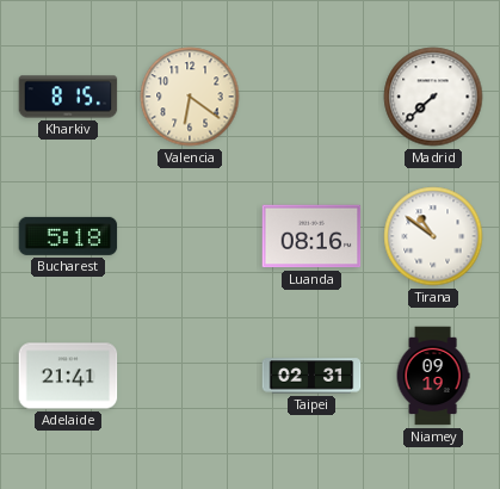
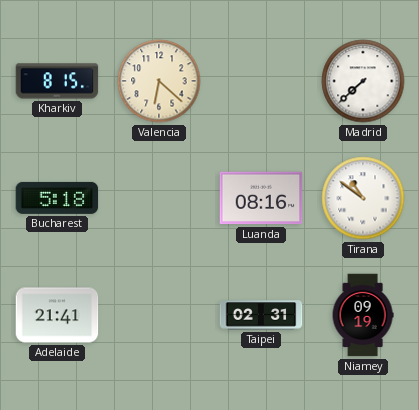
Valencia: 6:21 -> 6:22
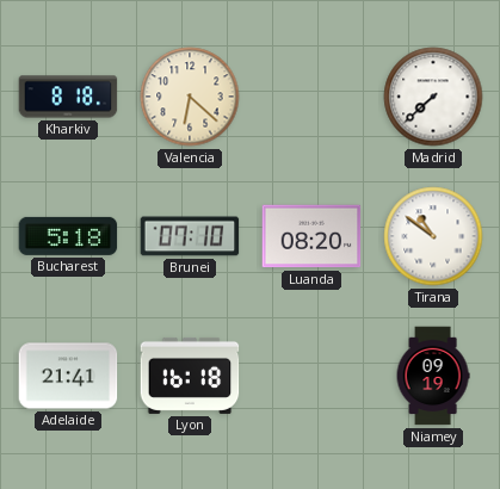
Kharkiv: 8:15 -> 8:18
Brunei: none -> 07:10
Luanda: 08:16 -> 08:20
Lyon: none -> 16:18
Taipei: 02:31 -> none
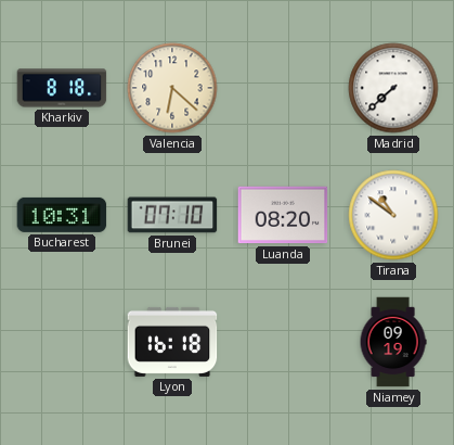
Bucharest: 5:18 -> 10:31
Adelaide: 21:41 -> none
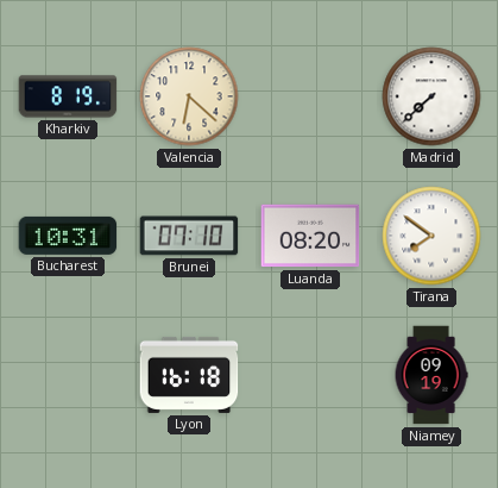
Kharkiv: 8:18 -> 8:19
Tirana: 10:51 -> 7:51
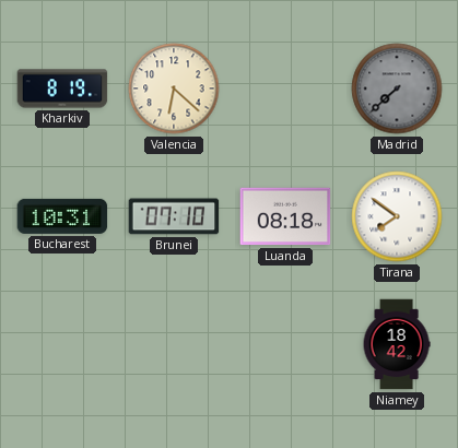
Madrid dial: white -> grey
Luanda: 08:20 -> 08:18
Lyon: 16:18 -> none
Niamey: 09:19 -> 18:42
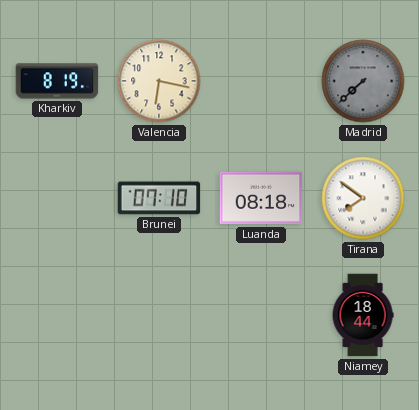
Valencia: 6:22 -> 6:17
Bucharest: 10:31 -> none
Niamey: 18:42 -> 18:44
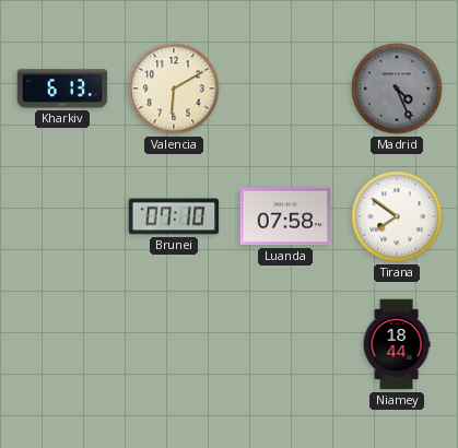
Kharkiv: 8:19 -> 6:13
Valencia: 6:17 -> 6:10
Madrid: 7:38 -> 4:26
Luanda: 08:18 -> 07:58
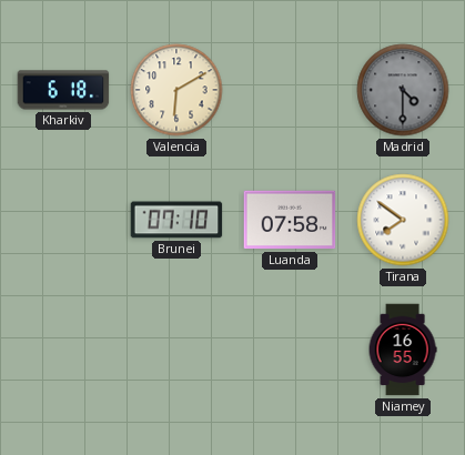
Kharkiv: 6:13 -> 6:18
Madrid: 4:26 -> 4:30
Niamey: 18:44 -> 16:55
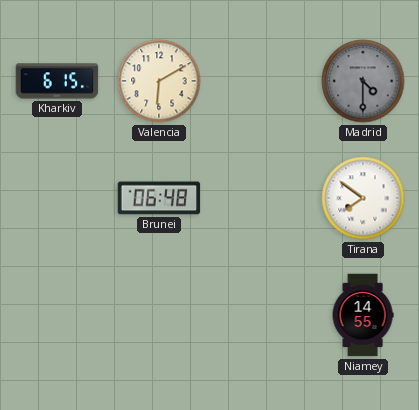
Kharkiv: 6:18 -> 6:15
Brunei: 07:10 -> 06:48
Luanda: 07:58 -> none
Niamey: 16:55 -> 14:55
